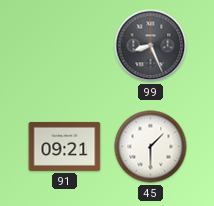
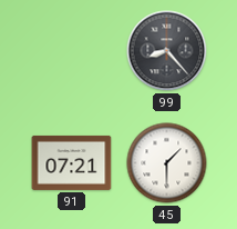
99: 8:26 -> 8:23
91: 09:21 -> 07:21
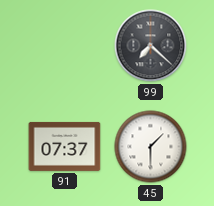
99: 8:23 -> 7:22
91: 07:21 -> 07:37
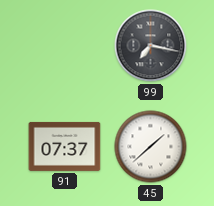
99: 7:22 -> 7:17
45: 1:30 -> 1:38
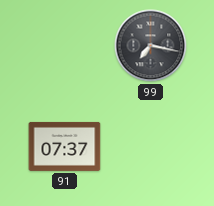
45: 1:38 -> none
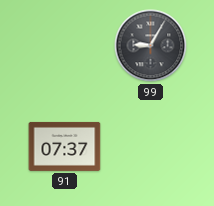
99: 7:17 -> 9:05
